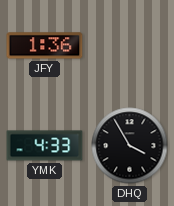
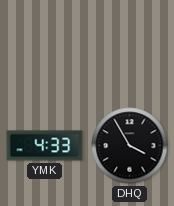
JFY: 1:36 -> none
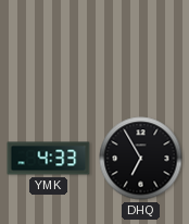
DHQ: 3:55 -> 6:55
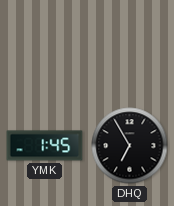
YMK: 4:33 -> 1:45
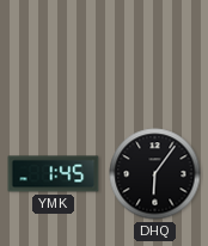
DHQ: 6:55 -> 6:06
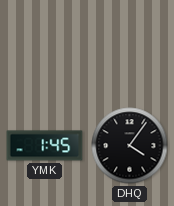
DHQ: 6:06 -> 4:06
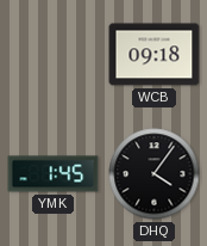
WCB: none -> 09:18
